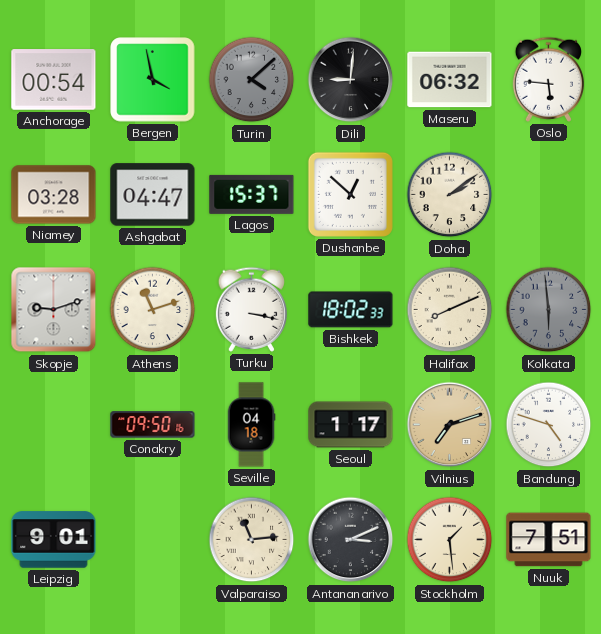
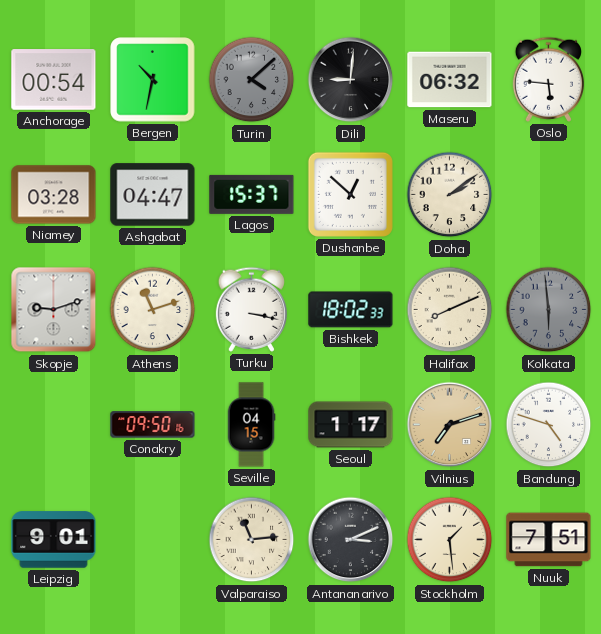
Bergen: 3:58 -> 10:32
Seville: 04:18 -> 04:15
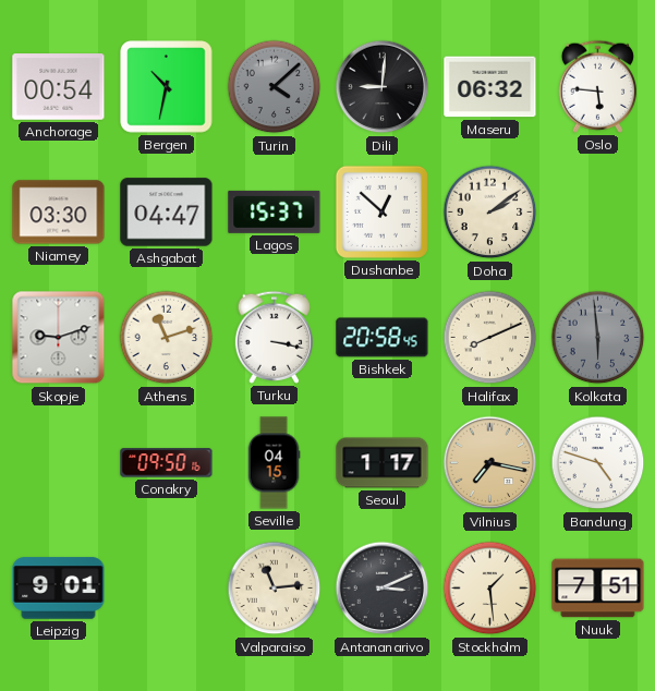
Niamey: 03:28 -> 03:30
Bishkek: 18:02 -> 20:58
Vilnius: 7:12 -> 7:17
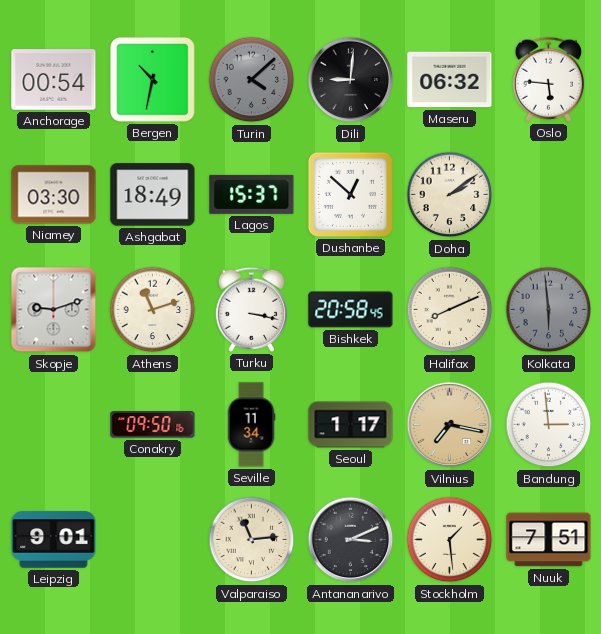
Ashgabat: 04:47 -> 18:49
Seville: 04:15 -> 11:34
Bandung: 4:48 -> 2:59
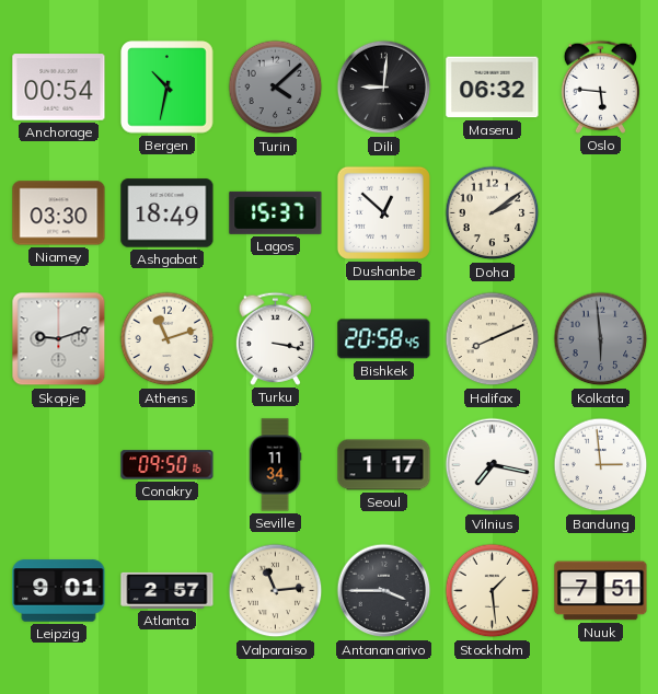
Vilnius dial: champagne -> white
Atlanta: none -> 2:57
Antananarivo: 3:11 -> 3:45
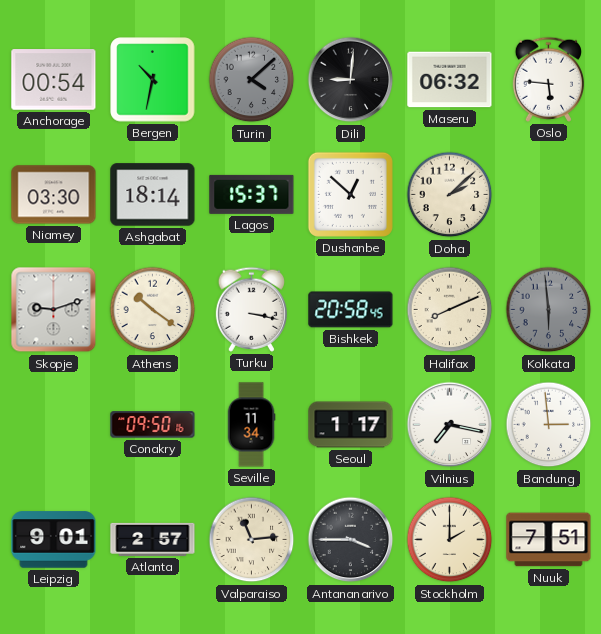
Ashgabat: 18:49 -> 18:14
Doha: 2:09 -> 2:08
Athens: 11:12 -> 10:21
Stockholm: 1:29 -> 2:00
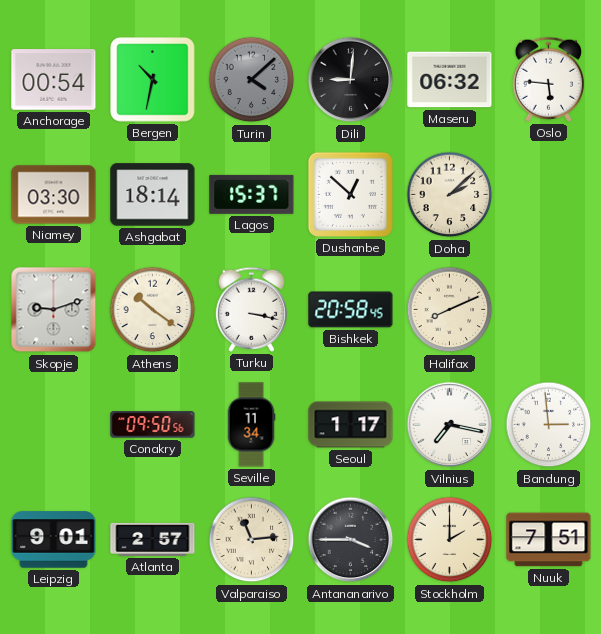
Kolkata: 5:59 -> none
Conakry: 09:50:16 -> 09:50:56
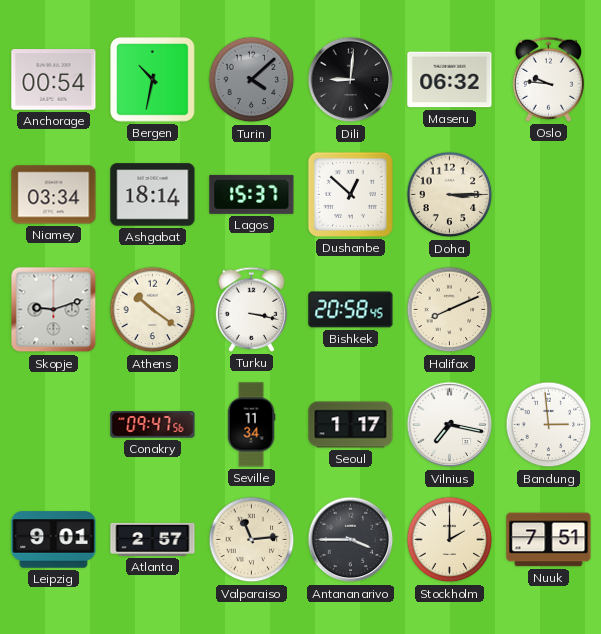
Oslo: 5:46 -> 9:46
Niamey: 03:30 -> 03:34
Doha: 2:08 -> 3:15
Conakry: 09:50 -> 09:47
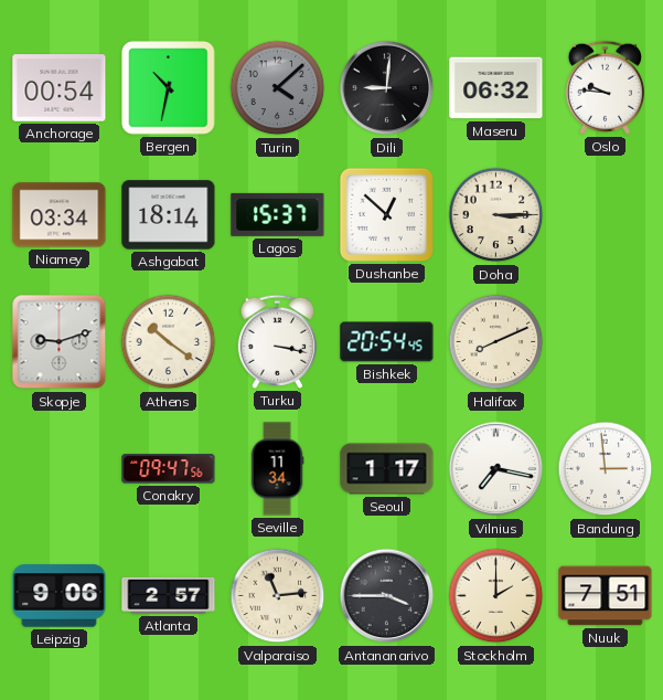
Bishkek: 20:58 -> 20:54
Leipzig: 9:01 -> 9:06
